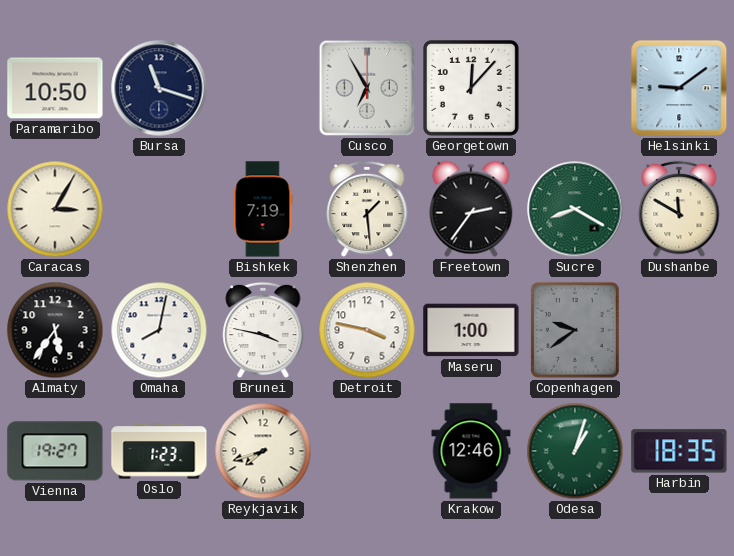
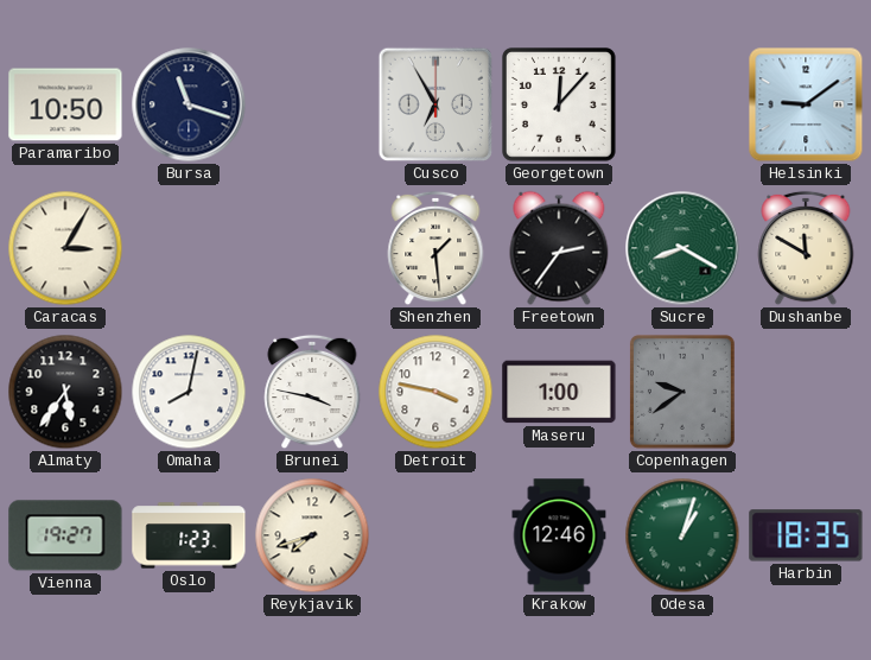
Bishkek: 7:19 -> none
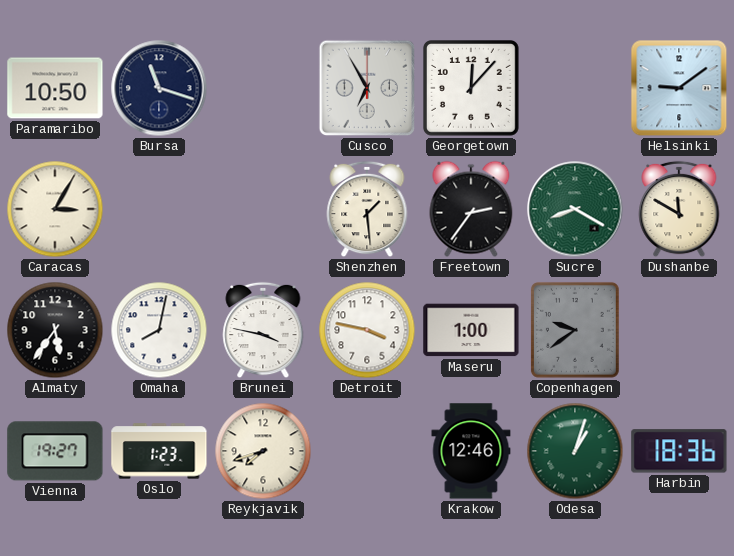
Harbin: 18:35 -> 18:36
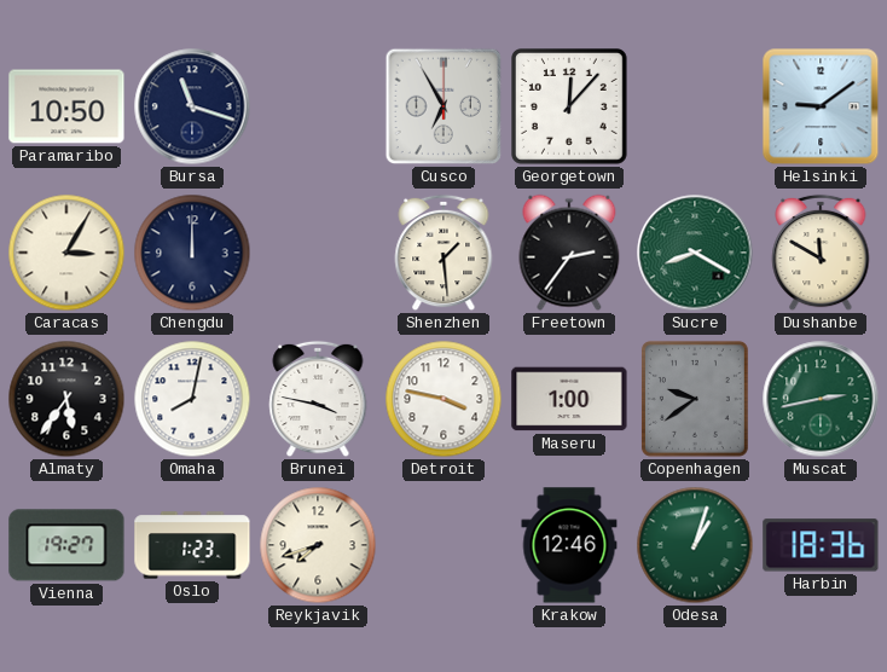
Chengdu: none -> 12:00
Muscat: none -> 2:43
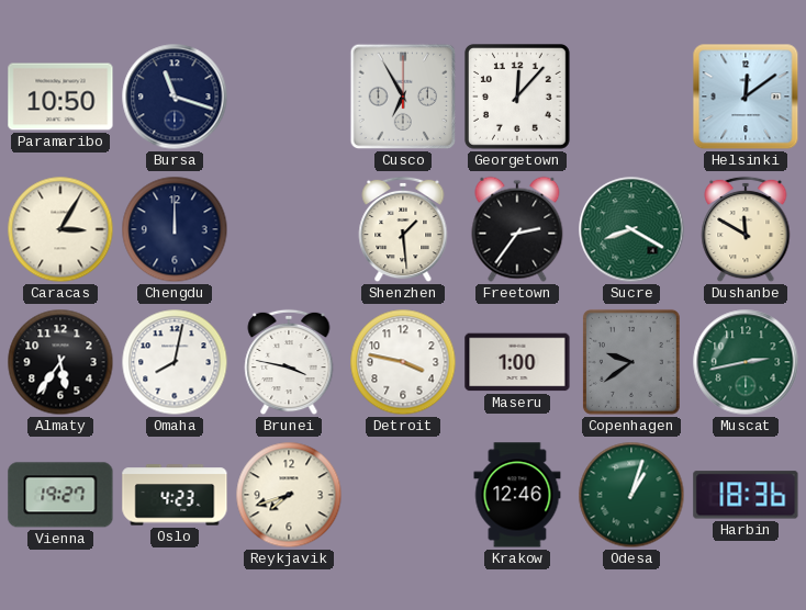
Helsinki: 9:09 -> 12:09
Oslo: 1:23 -> 4:23
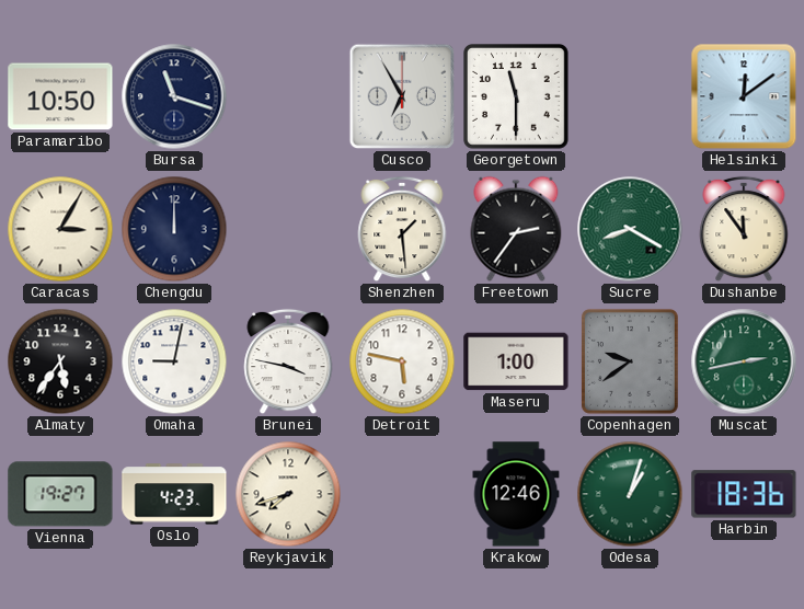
Georgetown: 12:07 -> 11:30
Dushanbe: 11:50 -> 11:54
Omaha: 8:02 -> 9:02
Detroit: 3:47 -> 5:47
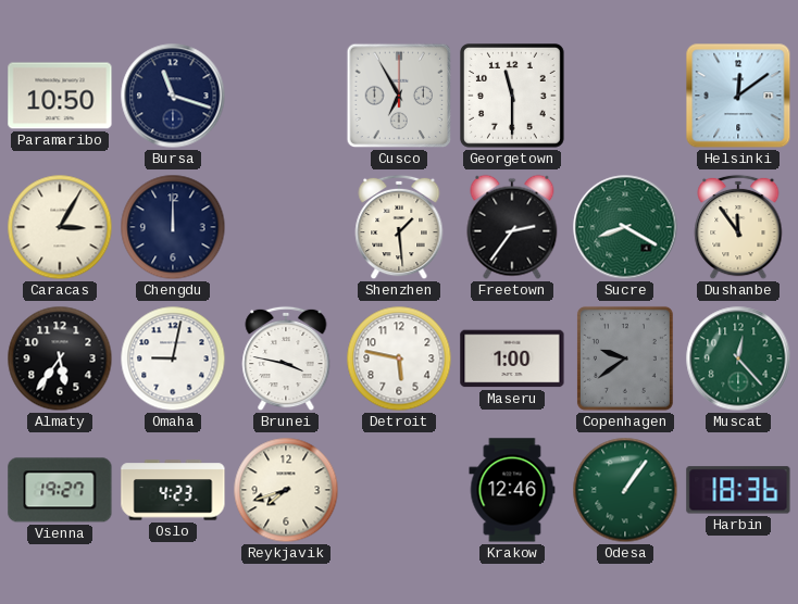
Muscat: 2:43 -> 12:23
Odesa: 1:03 -> 1:06
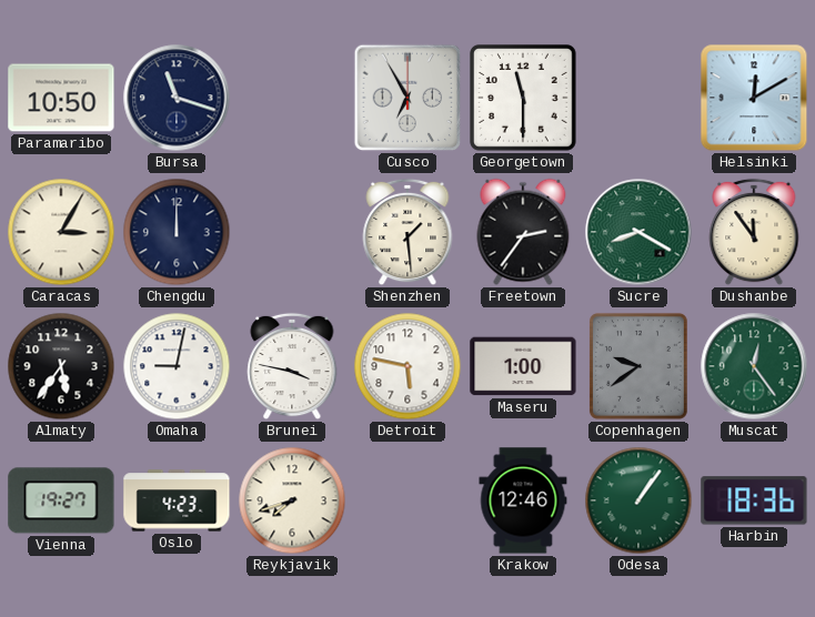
Helsinki: 12:09 -> 12:10
Muscat: 12:23 -> 12:24
